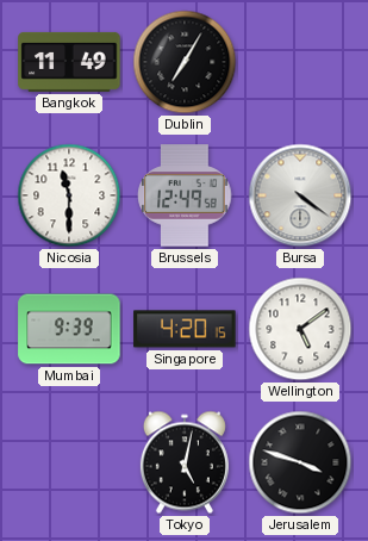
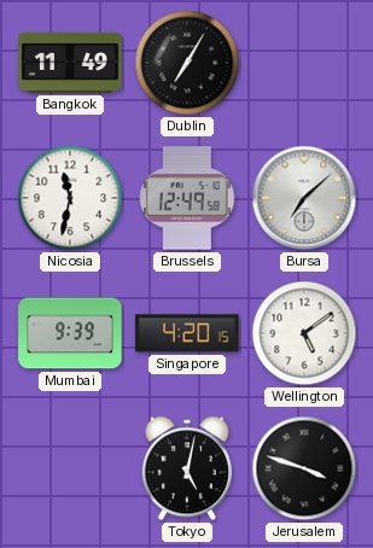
Nicosia: 11:30 -> 11:32
Bursa: 4:21 -> 7:08
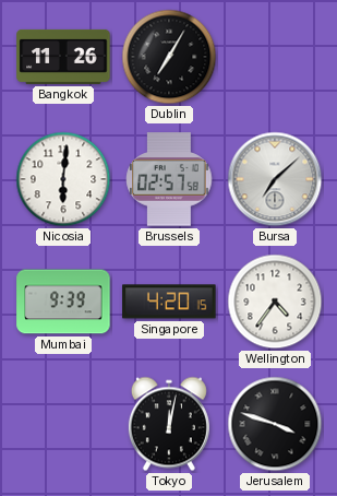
Bangkok: 11:49 -> 11:26
Nicosia: 11:32 -> 6:01
Brussels: 12:49 -> 02:57
Wellington: 5:09 -> 4:36
Tokyo: 5:02 -> 12:02
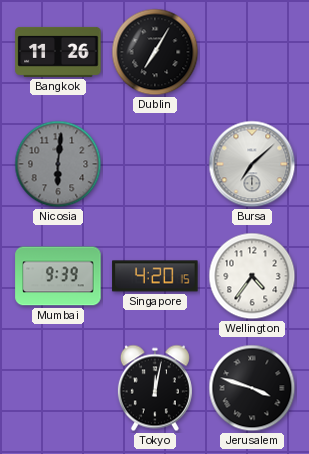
Nicosia dial: white -> grey
Brussels: 02:57 -> none
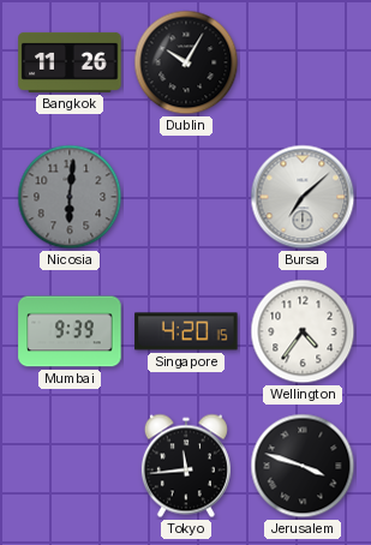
Dublin: 7:05 -> 10:05
Tokyo: 12:02 -> 11:44
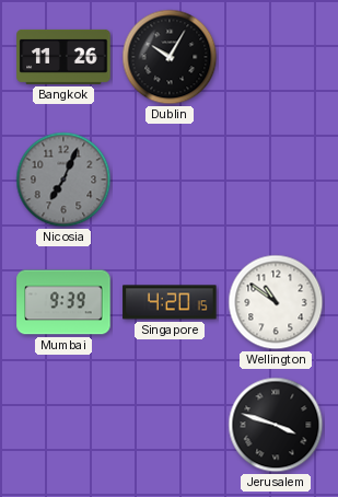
Nicosia: 6:01 -> 7:04
Bursa: 7:08 -> none
Wellington: 4:36 -> 10:51
Tokyo: 11:44 -> none
